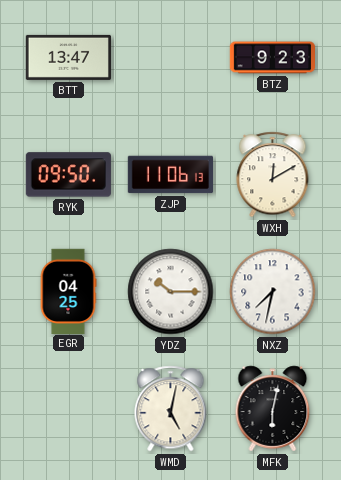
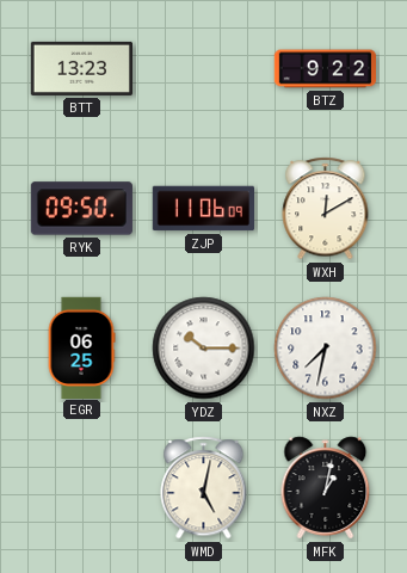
BTT: 13:47 -> 13:23
BTZ: 9:23 -> 9:22
ZJP: 11:06:13 -> 11:06:09
EGR: 04:25 -> 06:25
MFK: 6:02 -> 1:02
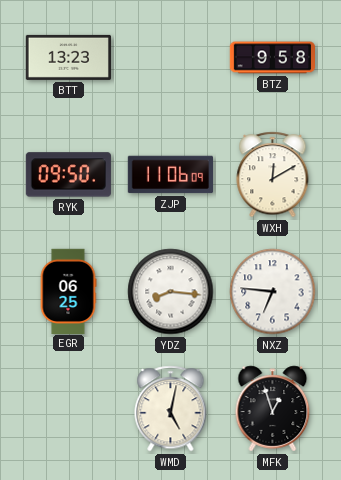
BTZ: 9:22 -> 9:58
YDZ: 10:15 -> 8:16
NXZ: 7:32 -> 6:46
MFK: 1:02 -> 12:57
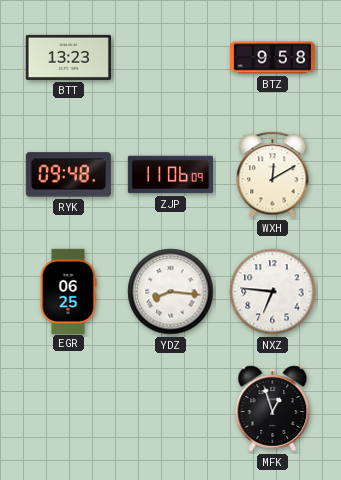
RYK: 09:50 -> 09:48
WMD: 5:02 -> none
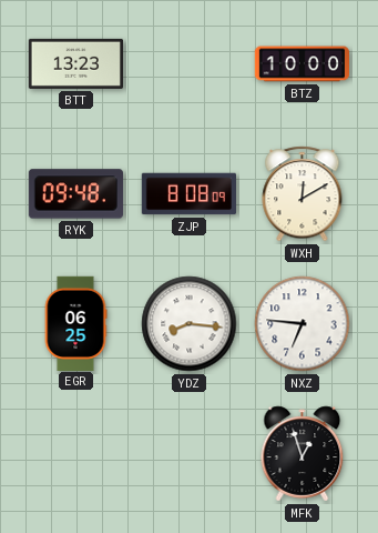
BTZ: 9:58 -> 10:00
ZJP: 11:06 -> 8:08
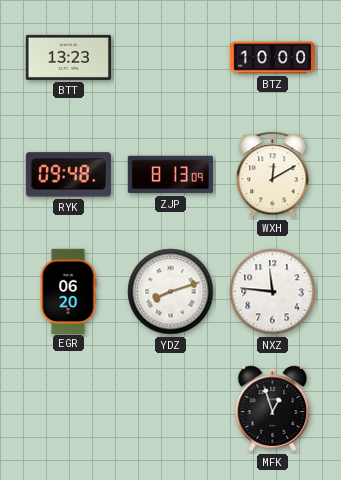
ZJP: 8:08 -> 8:13
EGR: 06:25 -> 06:20
YDZ: 8:16 -> 8:12
NXZ: 6:46 -> 11:46
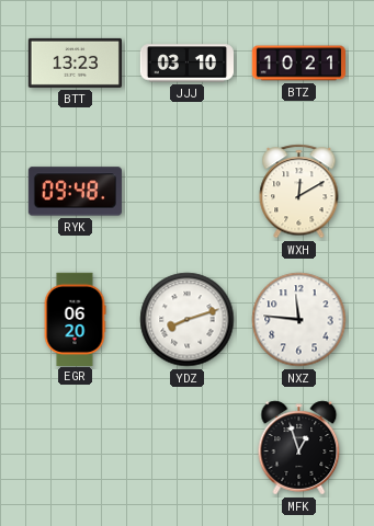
JJJ: none -> 03:10
BTZ: 10:00 -> 10:21
ZJP: 8:13 -> none
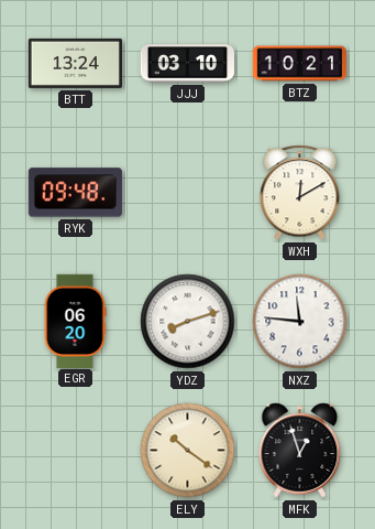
BTT: 13:23 -> 13:24
ELY: none -> 10:21
